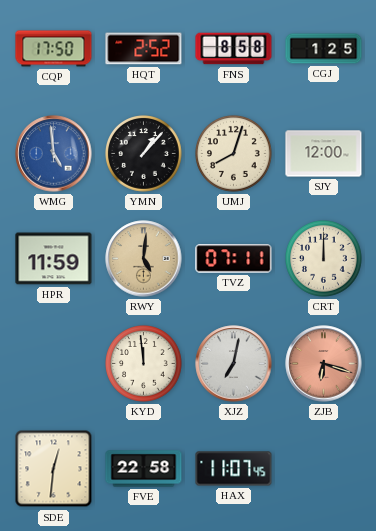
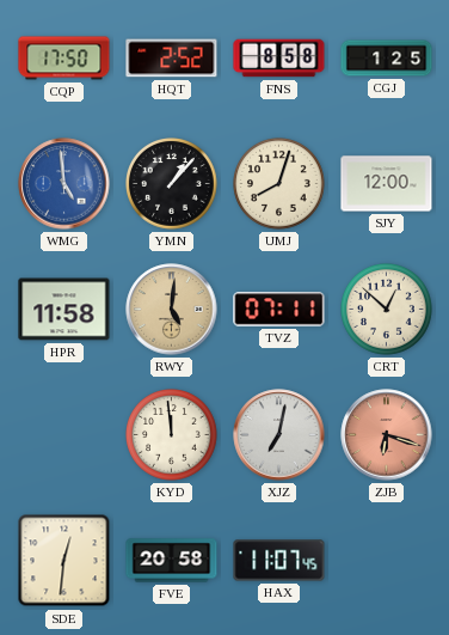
HPR: 11:59 -> 11:58
CRT: 12:00 -> 12:52
FVE: 22:58 -> 20:58
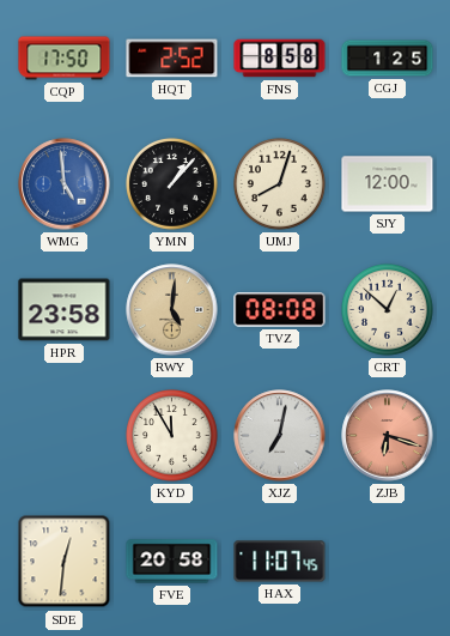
HPR: 11:58 -> 23:58
TVZ: 07:11 -> 08:08
KYD: 11:59 -> 11:55
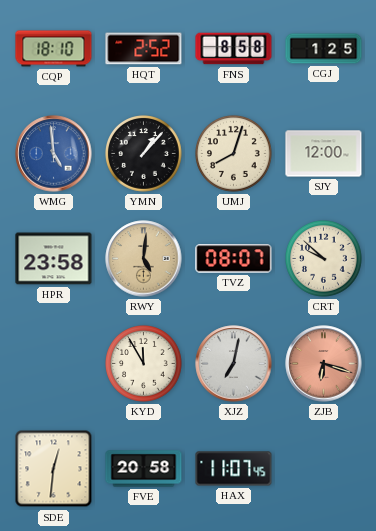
CQP: 17:50 -> 18:10
TVZ: 08:08 -> 08:07
CRT: 12:52 -> 9:52
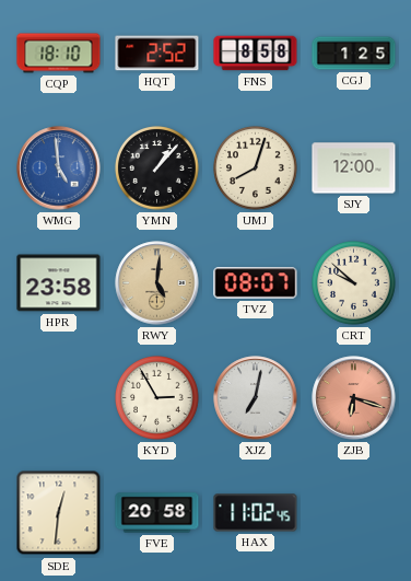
KYD: 11:55 -> 2:55
HAX: 11:07 -> 11:02
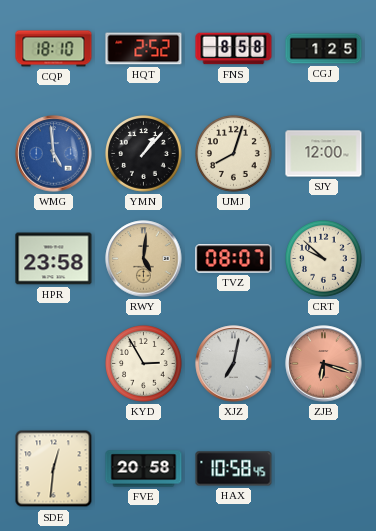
HAX: 11:02 -> 10:58
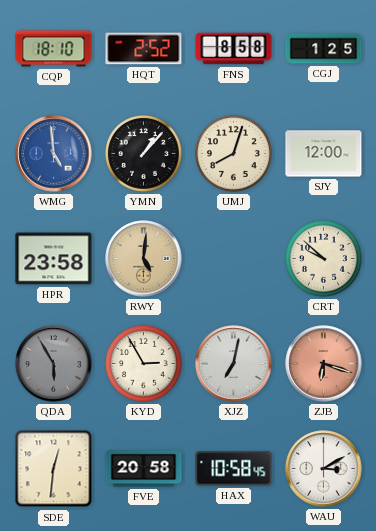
TVZ: 08:07 -> none
QDA: none -> 5:55
WAU: none -> 3:10
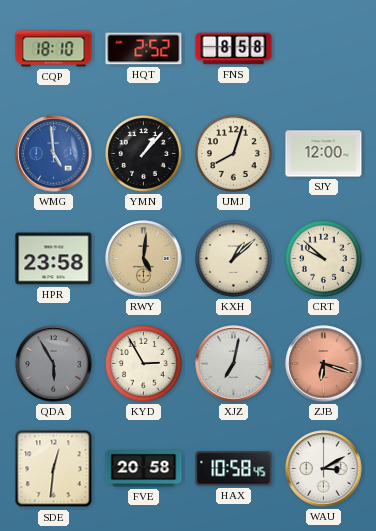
CGJ: 1:25 -> none
KXH: none -> 1:08
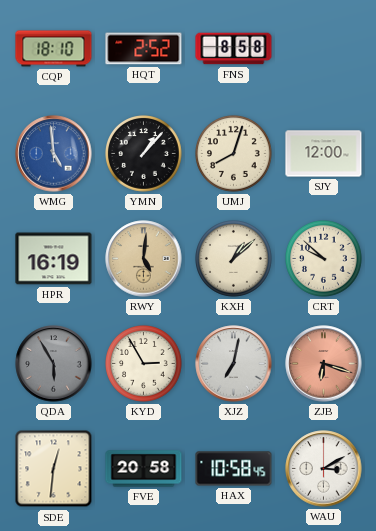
HPR: 23:58 -> 16:19
